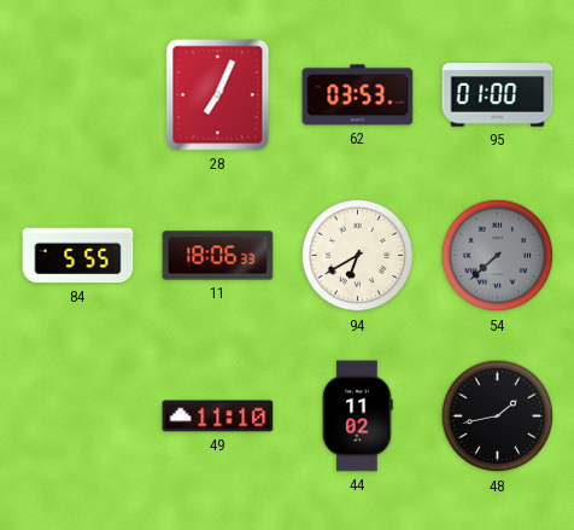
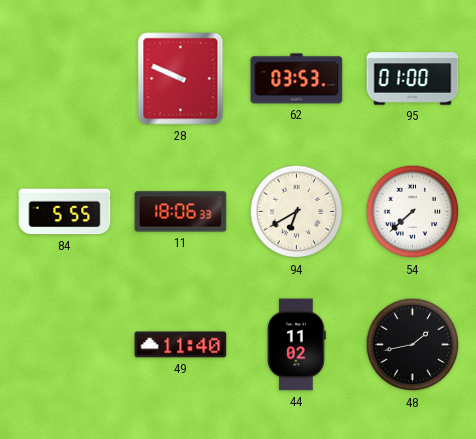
28: 7:04 -> 9:49
54 dial: grey -> white
49: 11:10 -> 11:40
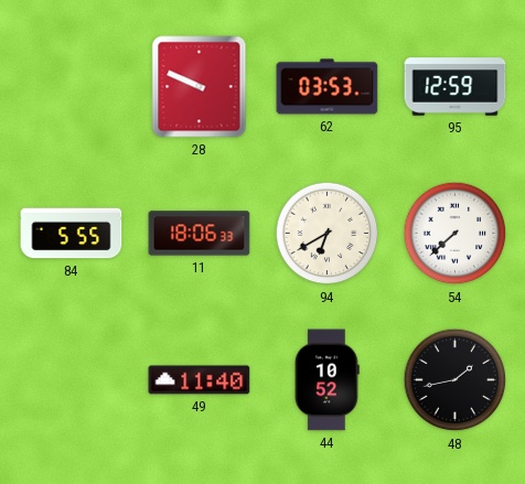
95: 01:00 -> 12:59
44: 11:02 -> 10:52
